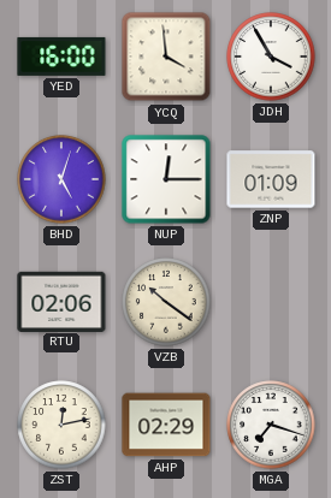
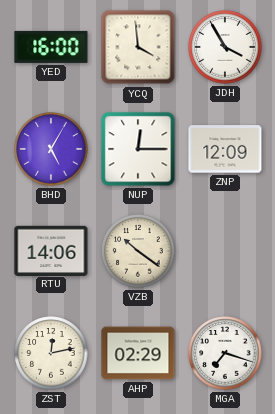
BHD: 5:03 -> 5:05
ZNP: 01:09 -> 12:09
RTU: 02:06 -> 14:06
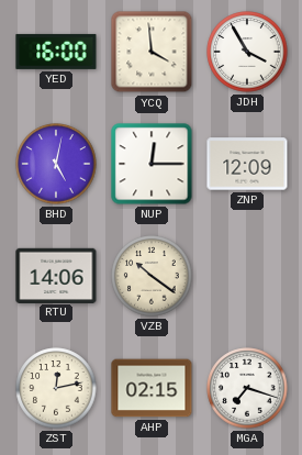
BHD: 5:05 -> 5:02
AHP: 02:29 -> 02:15
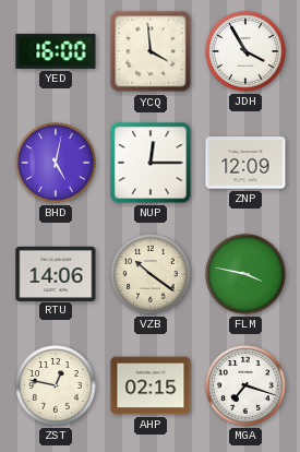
FLM: none -> 3:47
ZST: 12:13 -> 12:47
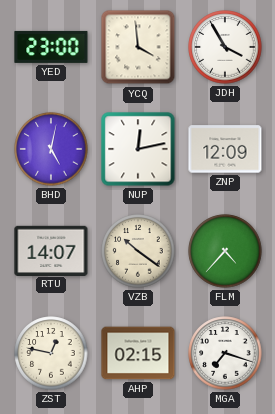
YED: 16:00 -> 23:00
NUP: 12:15 -> 12:13
RTU: 14:06 -> 14:07
FLM: 3:47 -> 4:37
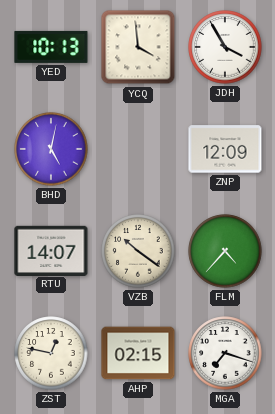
YED: 23:00 -> 10:13
NUP: 12:13 -> none
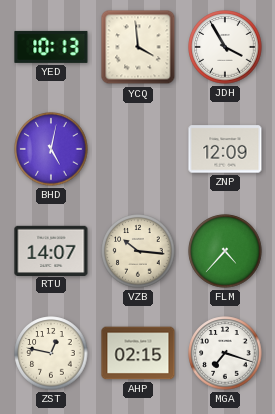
VZB: 10:21 -> 10:16
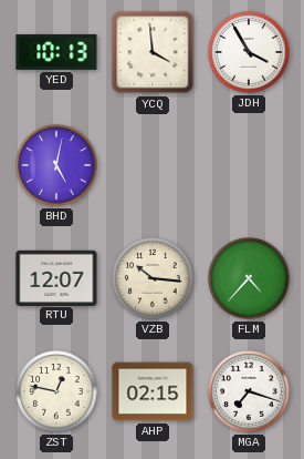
ZNP: 12:09 -> none
RTU: 14:07 -> 12:07
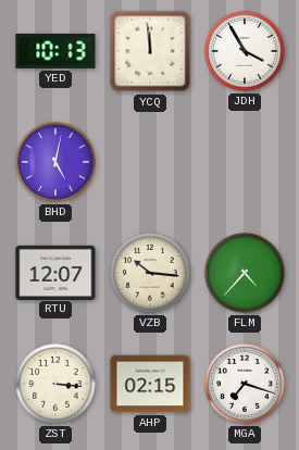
YCQ: 3:59 -> 11:59
ZST: 12:47 -> 3:16
